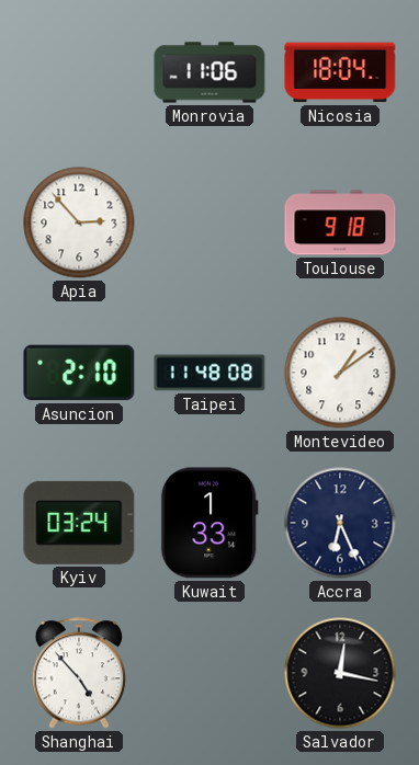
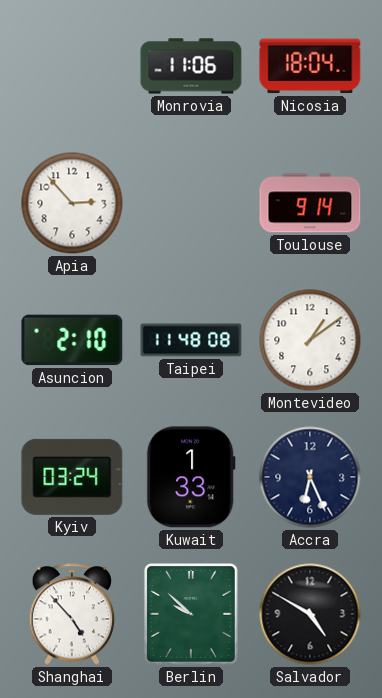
Toulouse: 9:18 -> 9:14
Berlin: none -> 9:52
Salvador: 12:17 -> 4:50
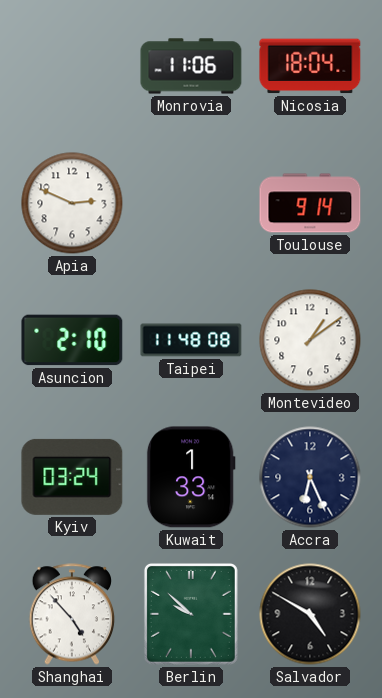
Apia: 2:53 -> 2:49
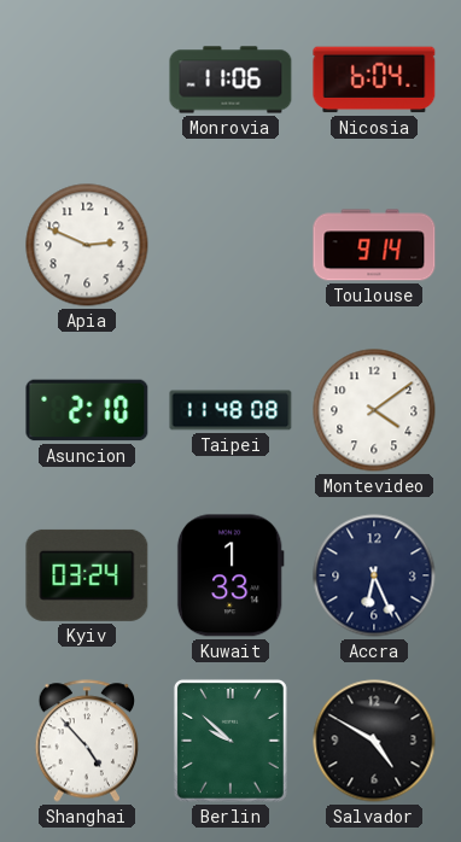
Nicosia: 18:04 -> 6:04
Montevideo: 1:09 -> 4:09
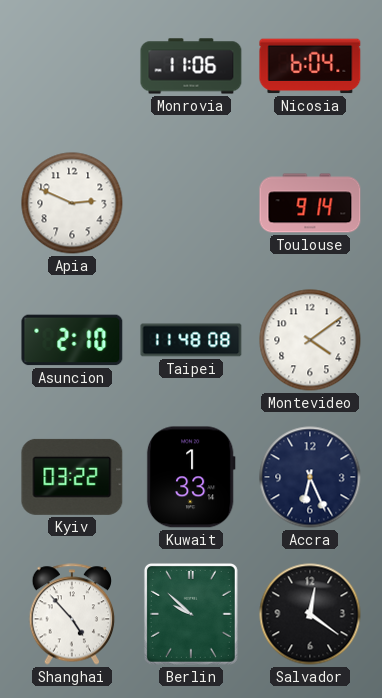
Kyiv: 03:24 -> 03:22
Salvador: 4:50 -> 12:21
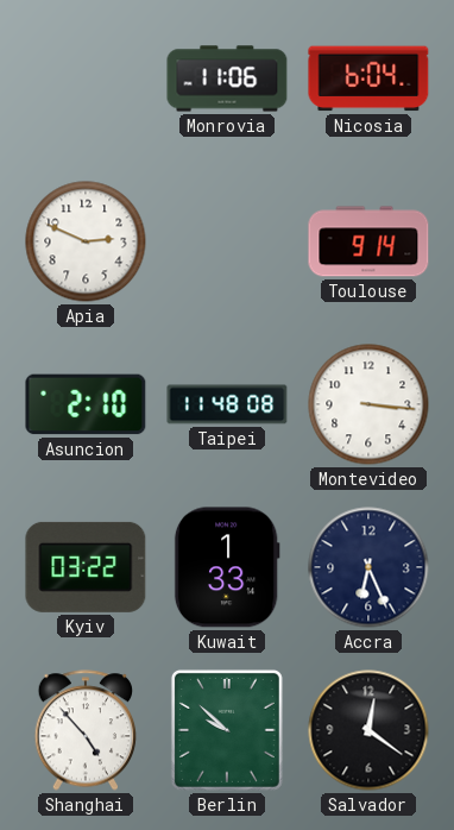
Montevideo: 4:09 -> 3:16
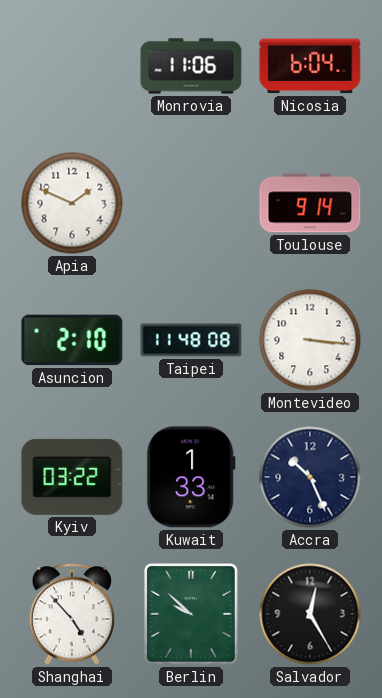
Apia: 2:49 -> 1:49
Accra: 6:26 -> 10:26
Salvador: 12:21 -> 12:25
